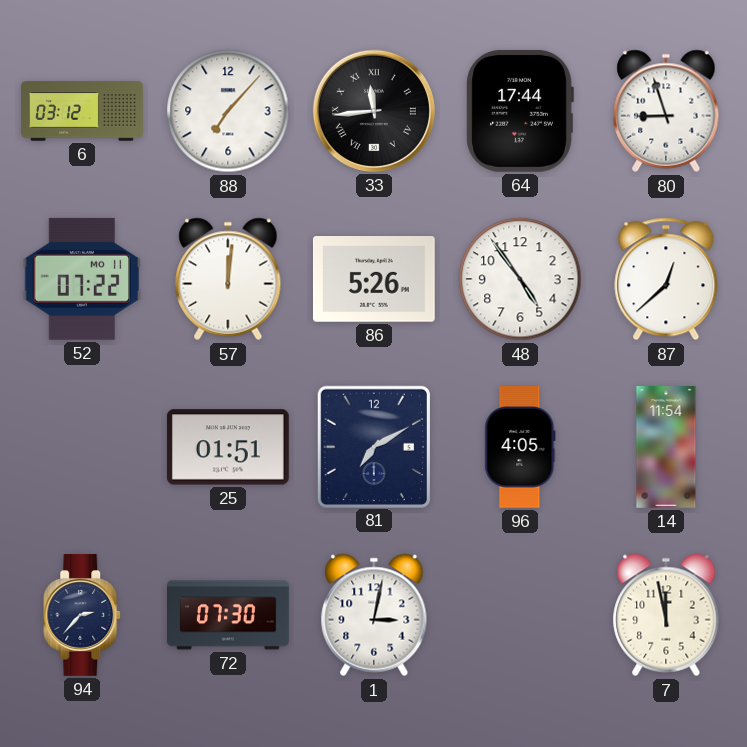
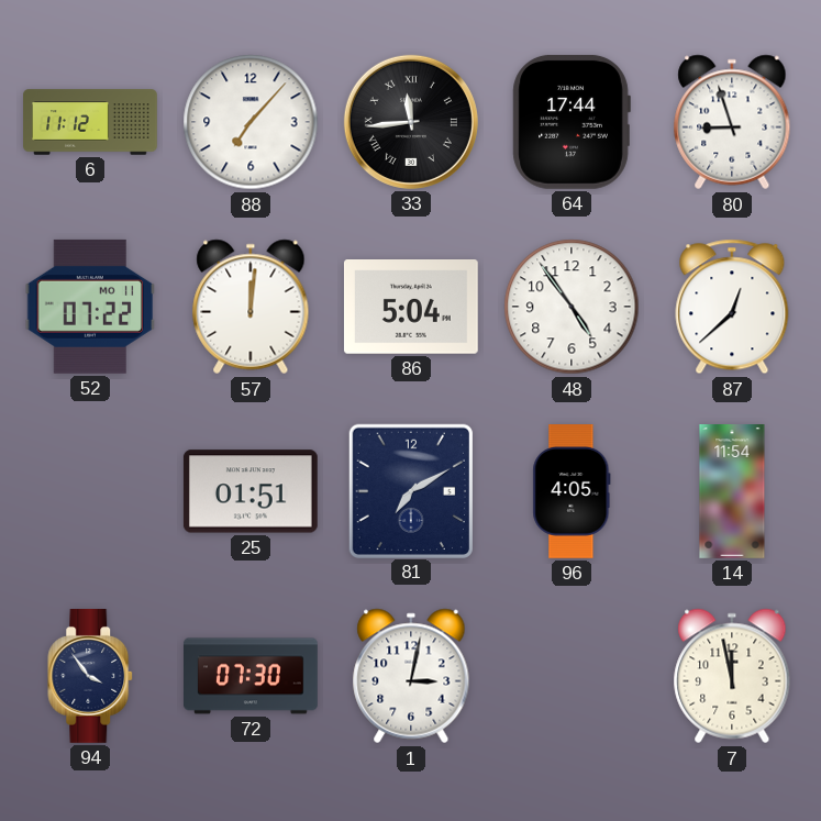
6: 03:12 -> 11:12
86: 5:26 -> 5:04
94: 2:37 -> 3:54
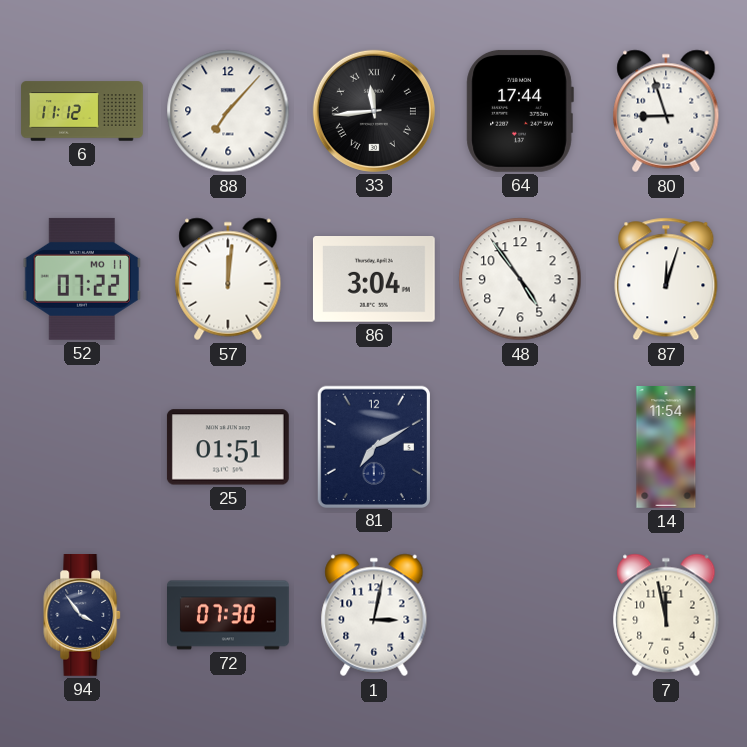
86: 5:04 -> 3:04
87: 12:38 -> 12:03
96: 4:05 -> none
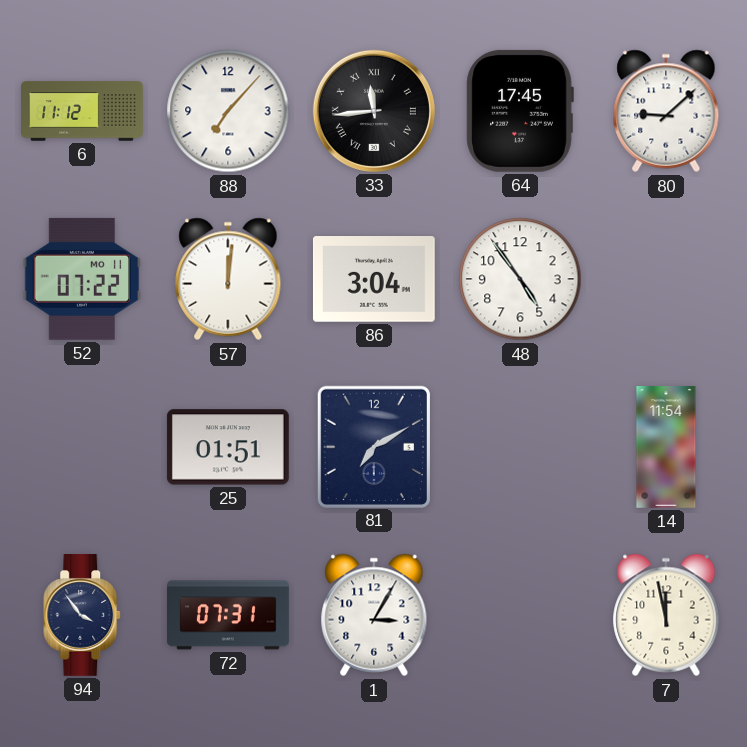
64: 17:44 -> 17:45
80: 8:57 -> 9:08
87: 12:03 -> none
72: 07:30 -> 07:31
1: 3:02 -> 3:05
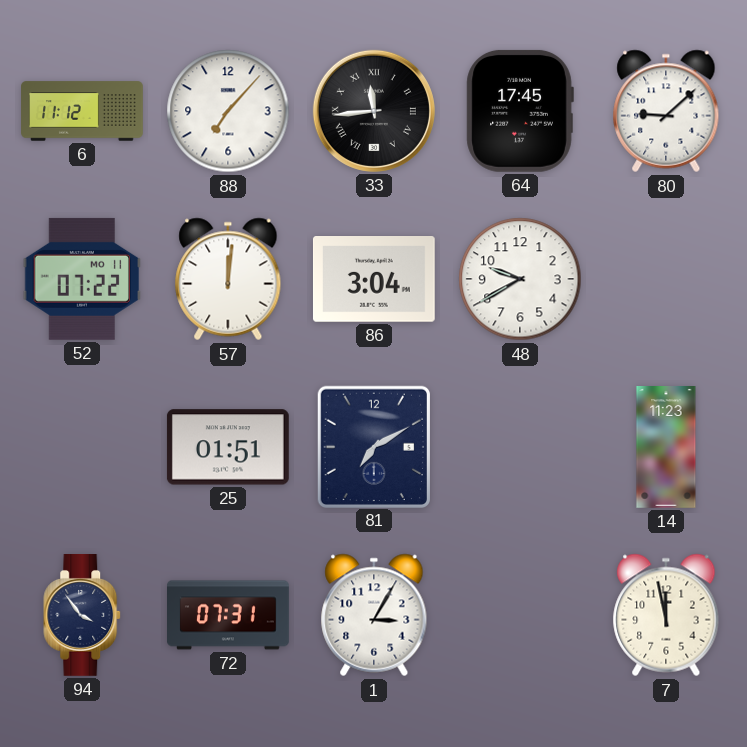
48: 4:54 -> 9:40
14: 11:54 -> 11:23
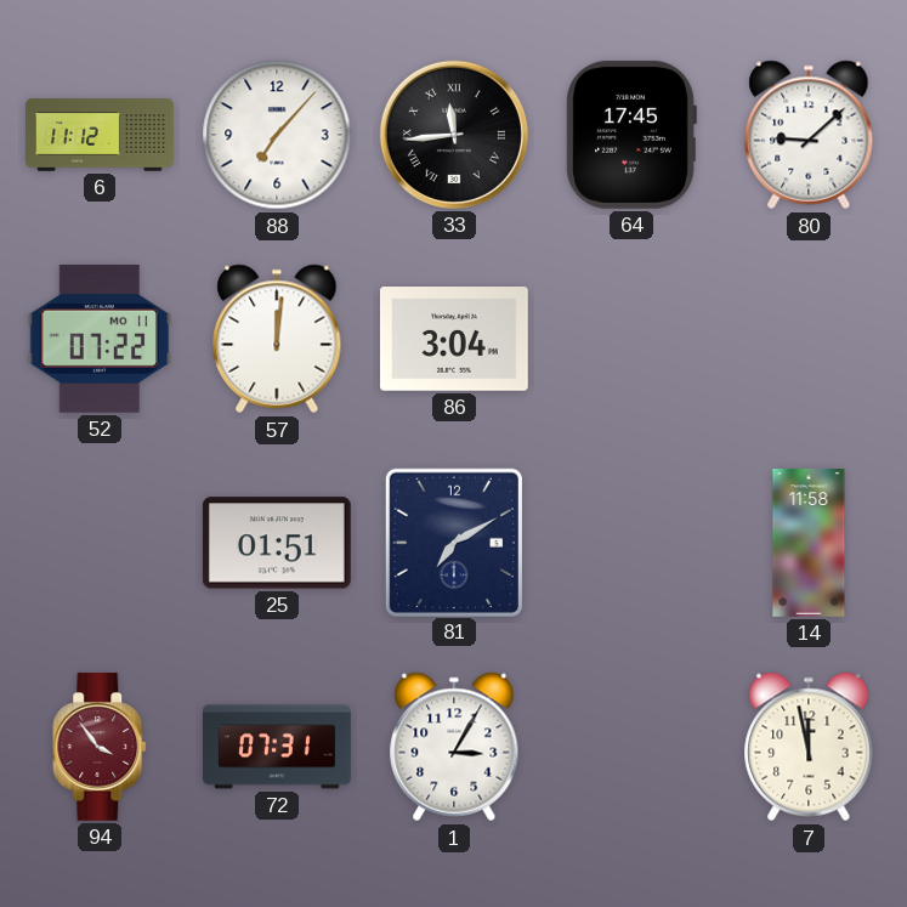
48: 9:40 -> none
14: 11:23 -> 11:58
94 dial: navy -> burgundy
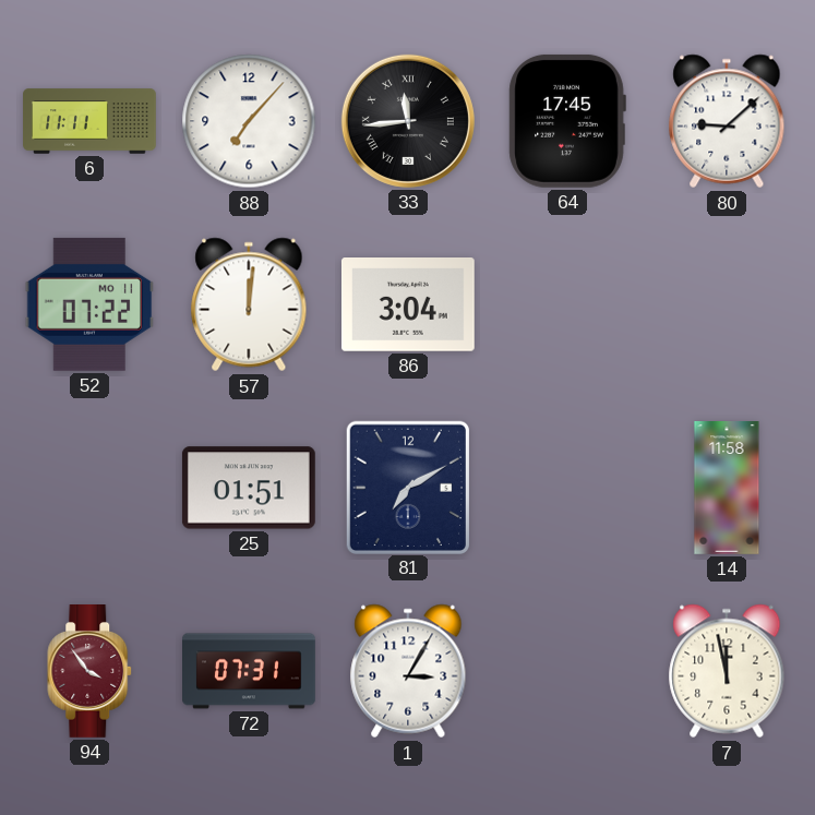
6: 11:12 -> 11:11
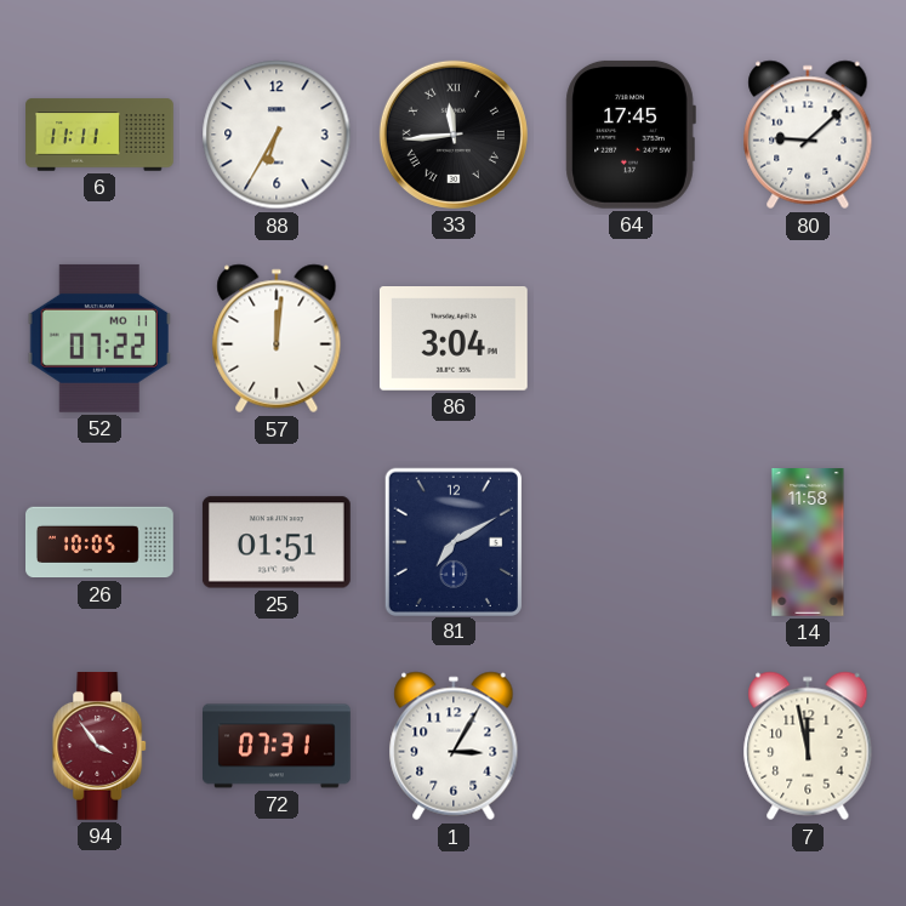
88: 7:07 -> 6:35
26: none -> 10:05
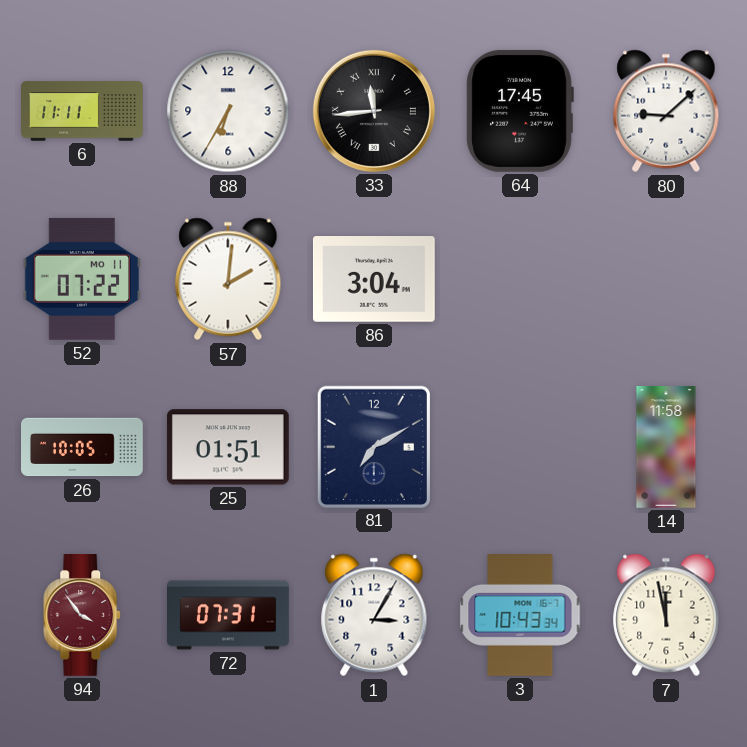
57: 12:01 -> 2:01
3: none -> 10:43
